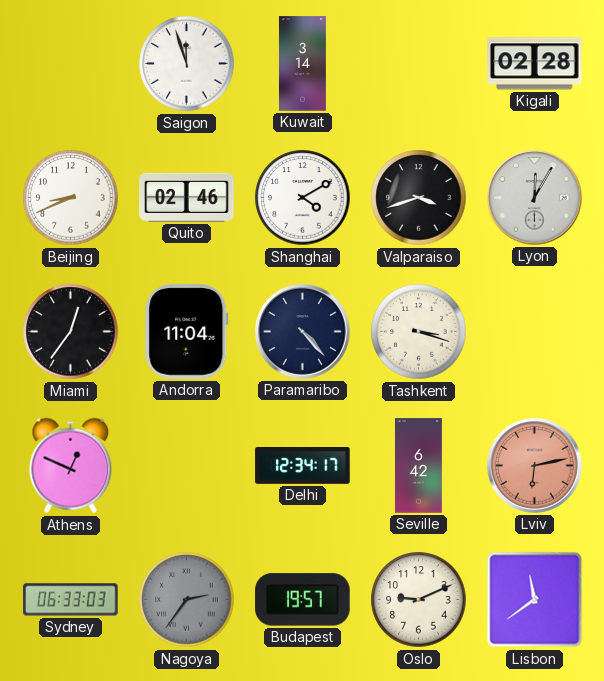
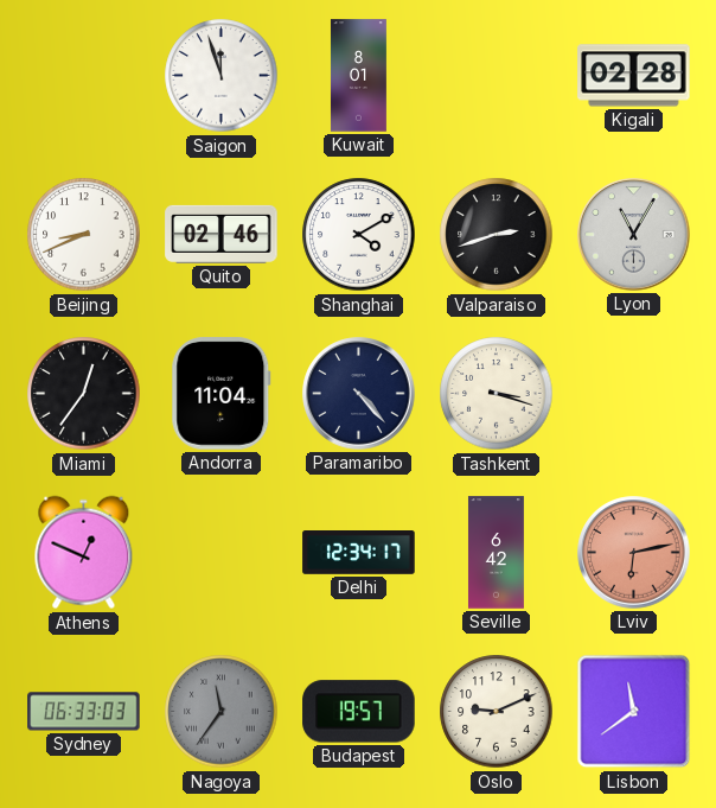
Kuwait: 3:14 -> 8:01
Valparaiso: 3:42 -> 2:42
Lyon: 12:05 -> 11:05
Nagoya: 2:36 -> 11:36
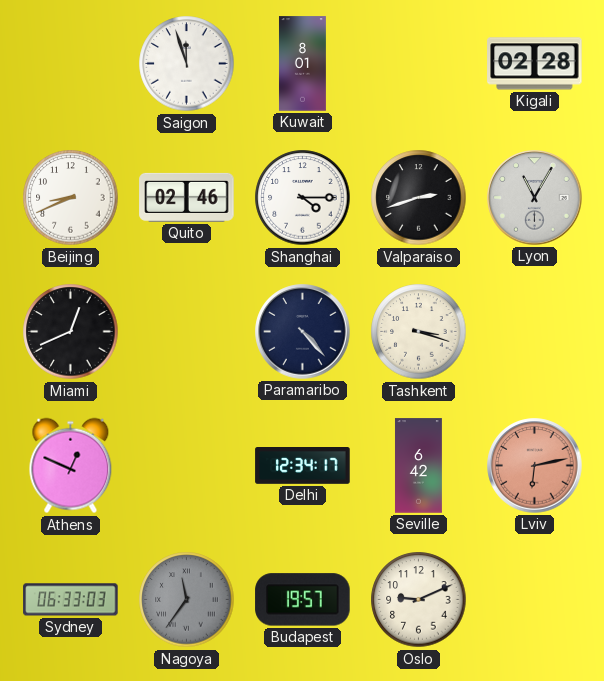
Shanghai: 4:10 -> 4:15
Miami: 12:36 -> 12:41
Andorra: 11:04 -> none
Lisbon: 11:39 -> none
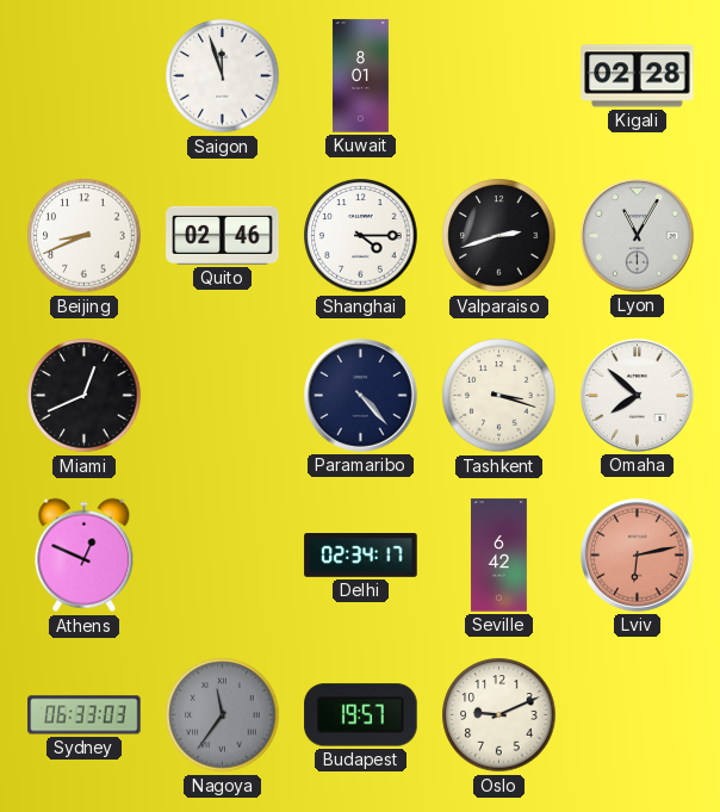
Omaha: none -> 7:52
Delhi: 12:34 -> 02:34
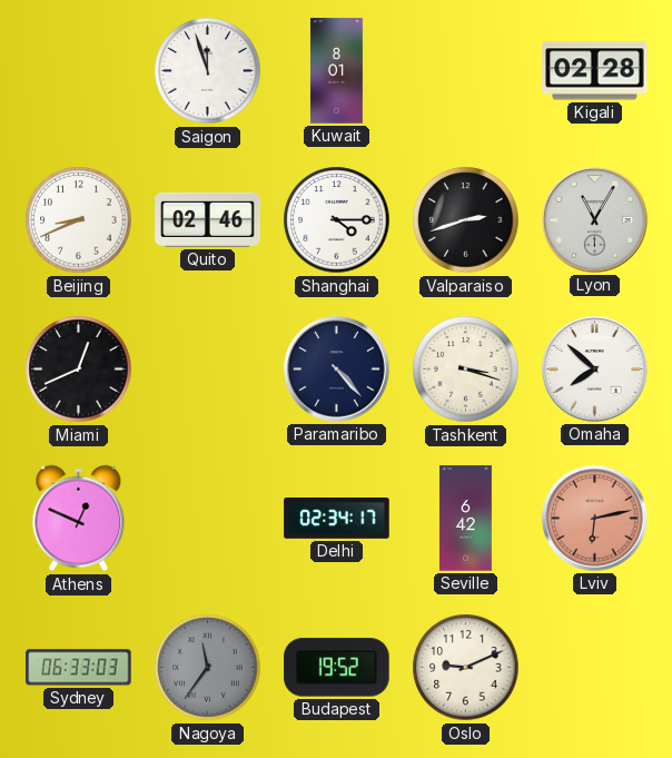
Budapest: 19:57 -> 19:52
